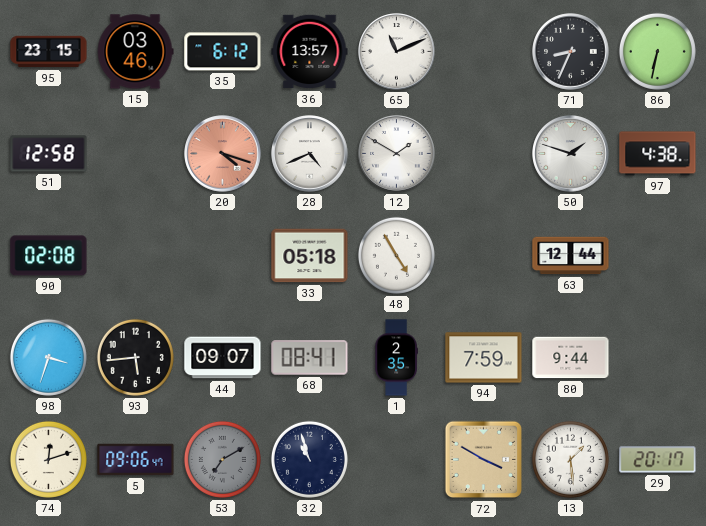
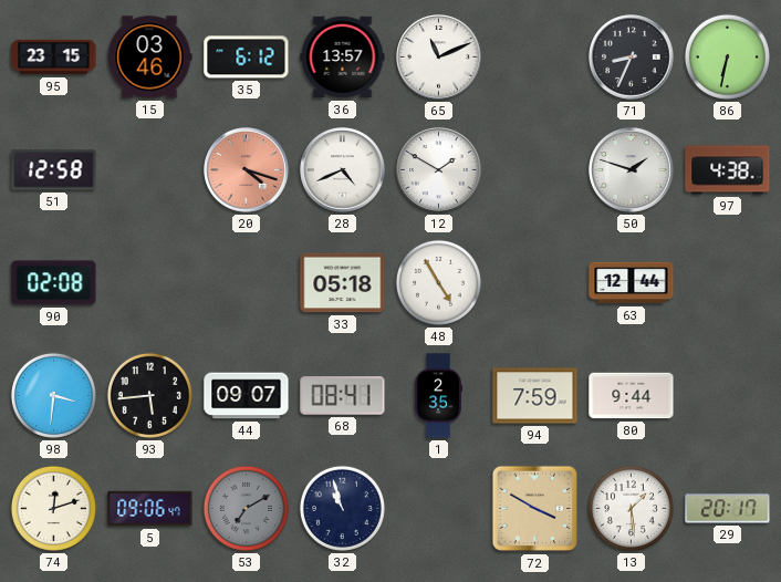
98: 3:33 -> 3:31
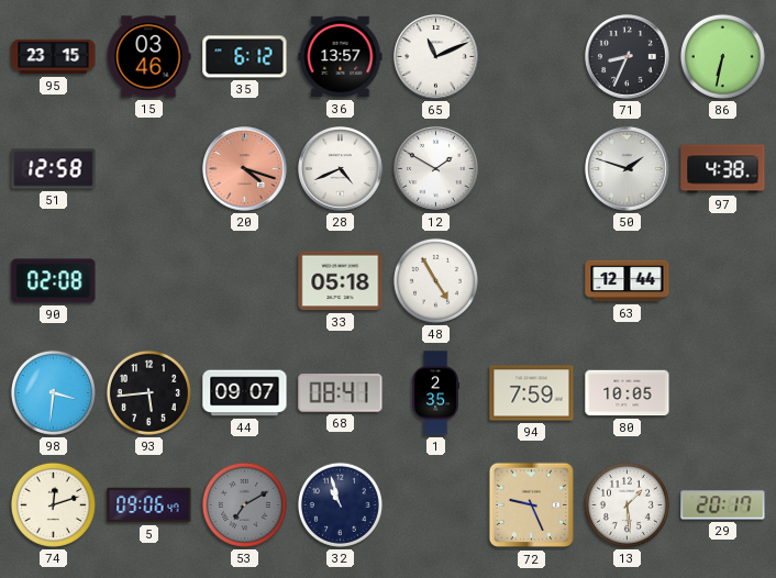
80: 9:44 -> 10:05
72: 3:50 -> 9:26
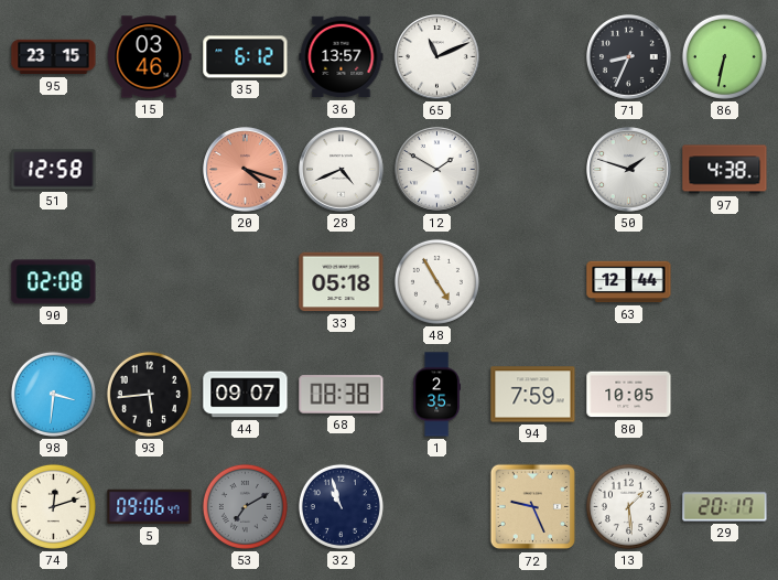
68: 08:41 -> 08:38
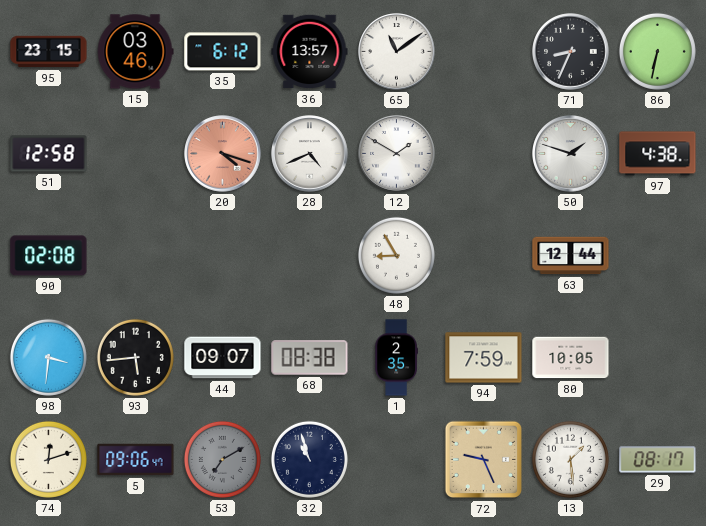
65: 11:11 -> 11:09
33: 05:18 -> none
48: 4:55 -> 8:55
29: 20:17 -> 08:17
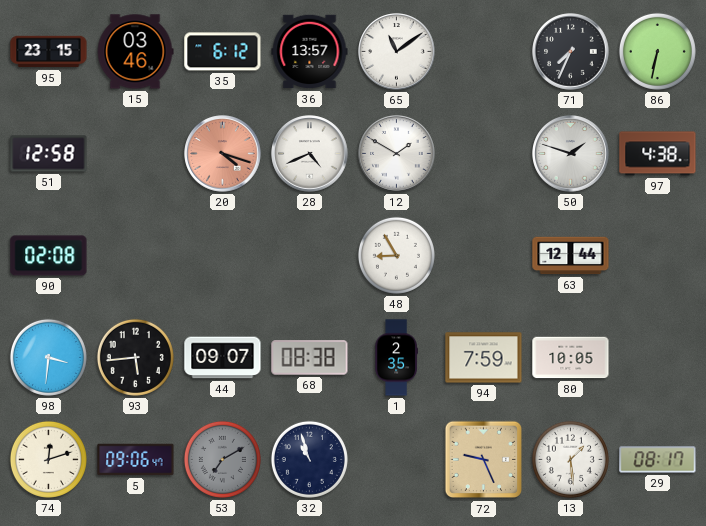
71: 8:34 -> 7:34
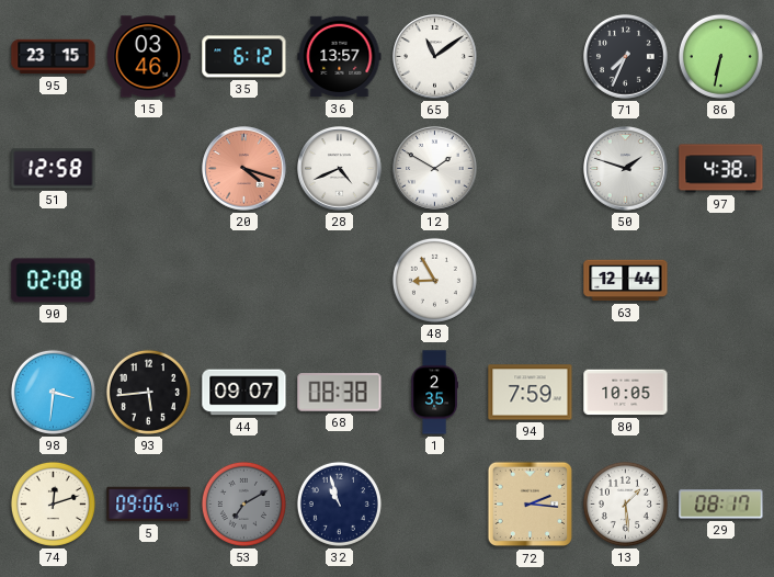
72: 9:26 -> 2:16
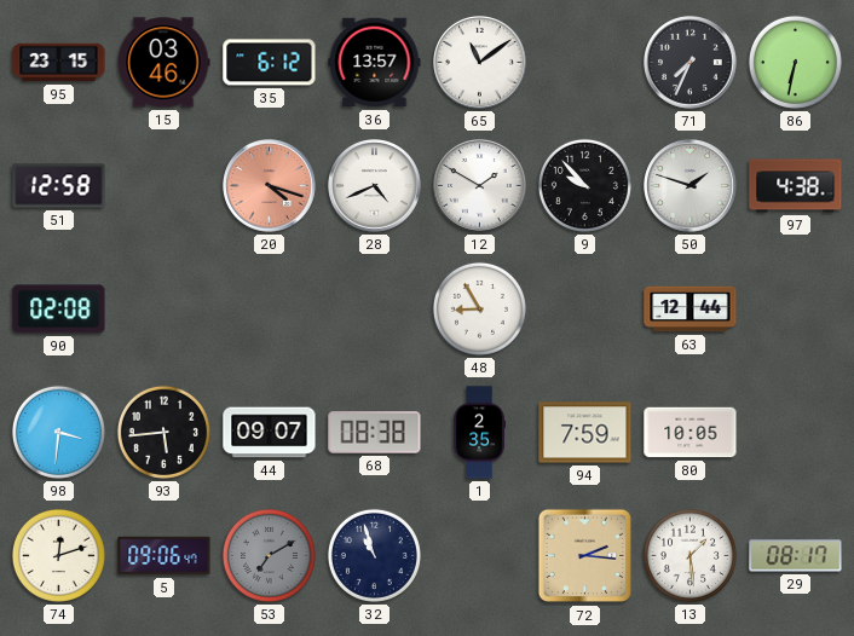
9: none -> 9:53
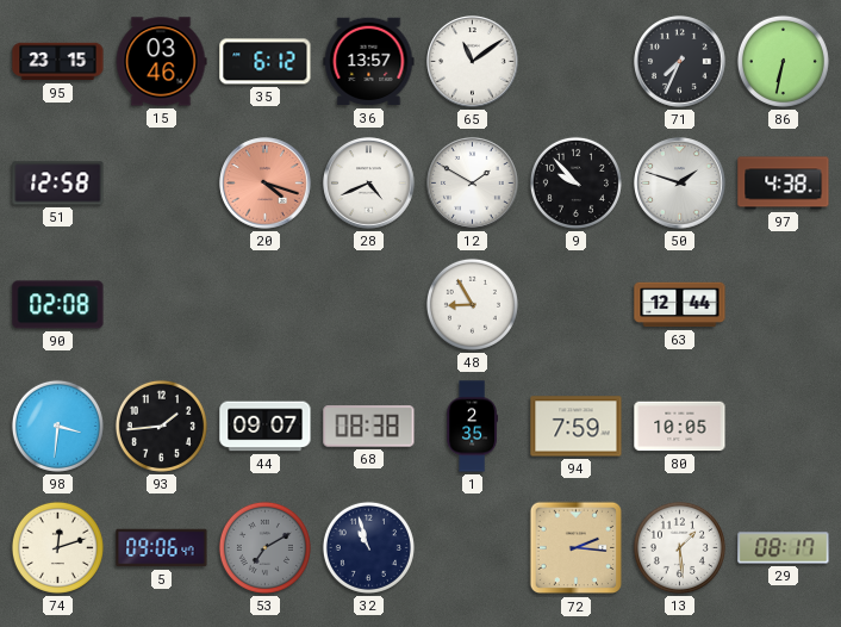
93: 5:44 -> 1:44
